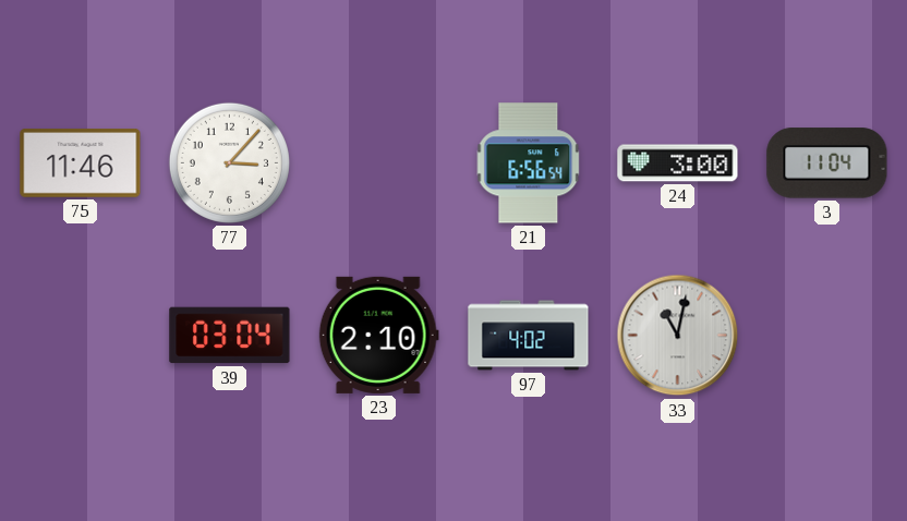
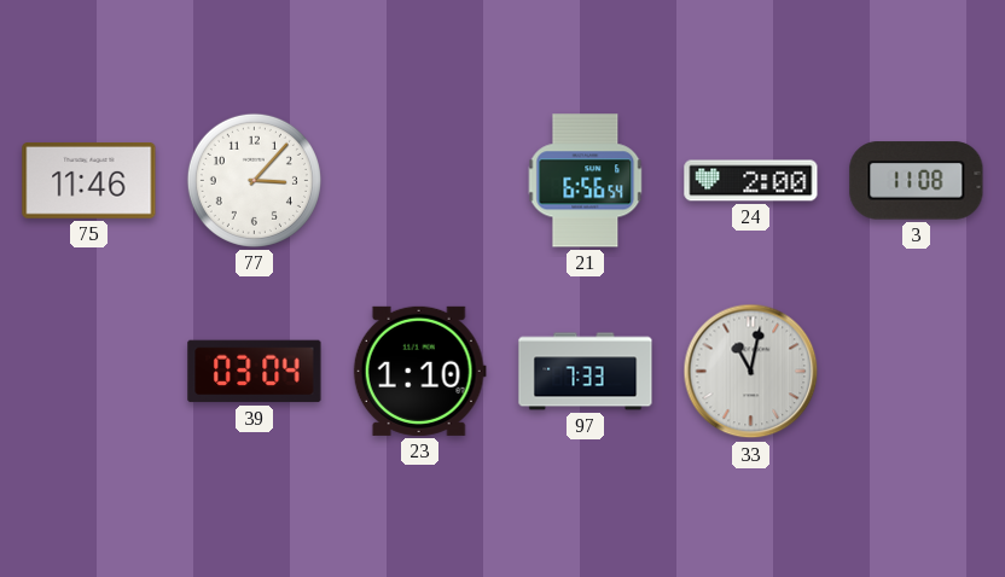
24: 3:00 -> 2:00
3: 11:04 -> 11:08
23: 2:10 -> 1:10
97: 4:02 -> 7:33
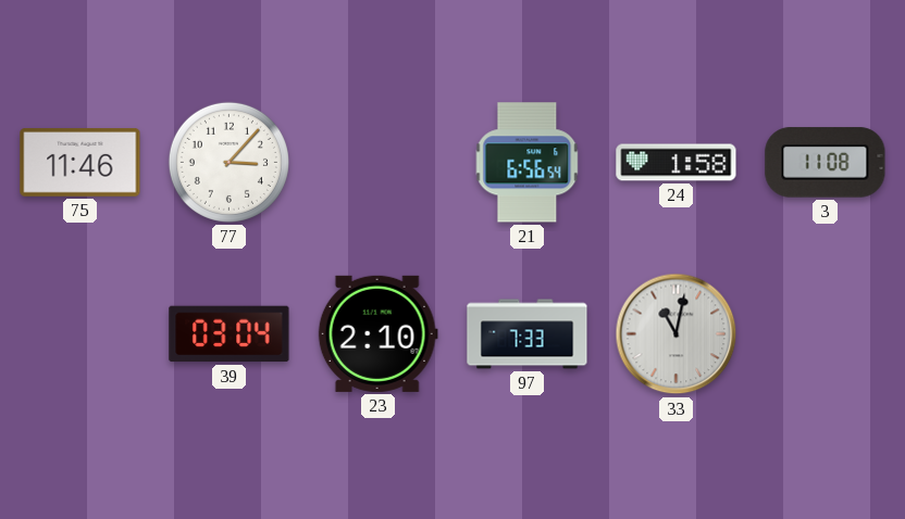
24: 2:00 -> 1:58
23: 1:10 -> 2:10
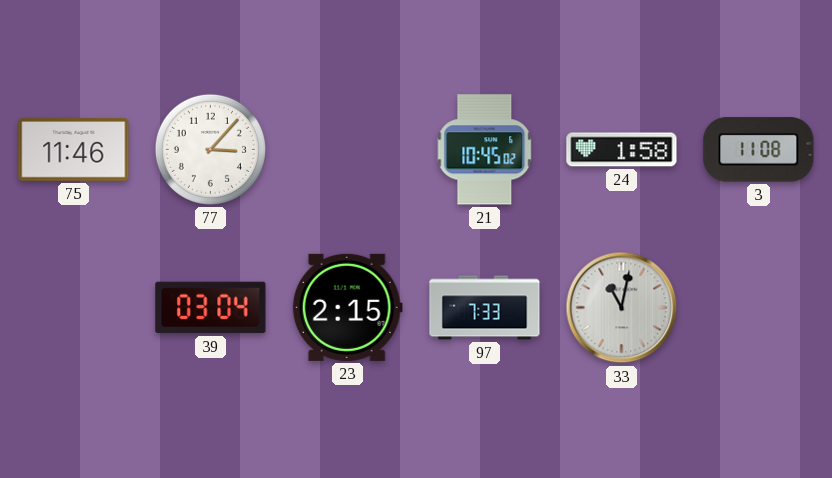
21: 6:56 -> 10:45
23: 2:10 -> 2:15
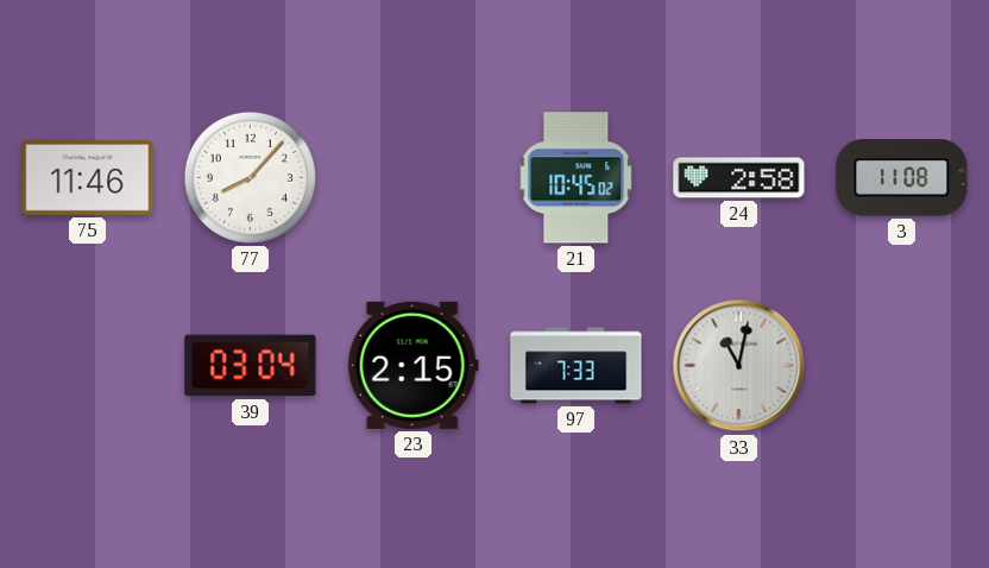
77: 3:07 -> 8:07
24: 1:58 -> 2:58
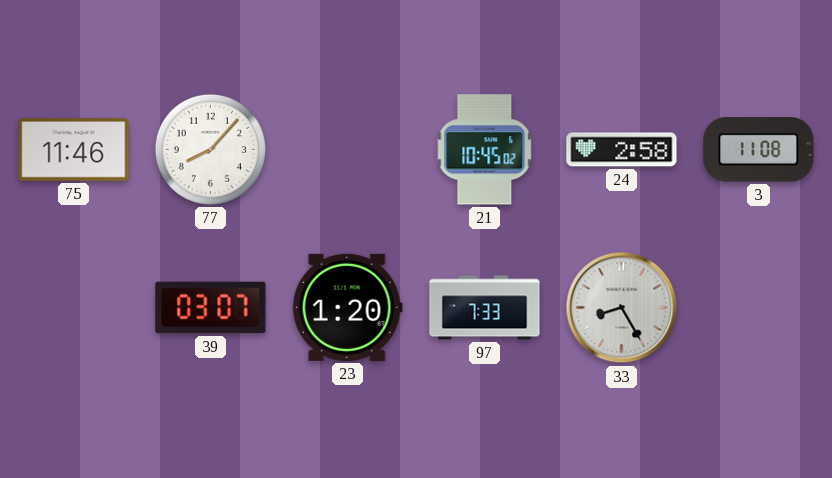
39: 03:04 -> 03:07
23: 2:15 -> 1:20
33: 11:02 -> 8:25
